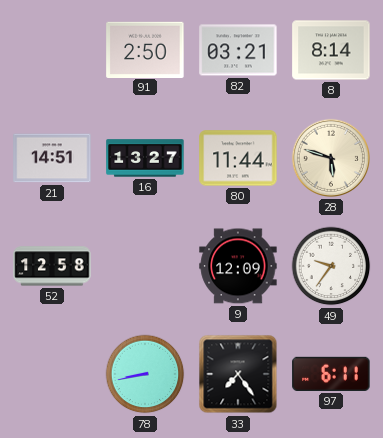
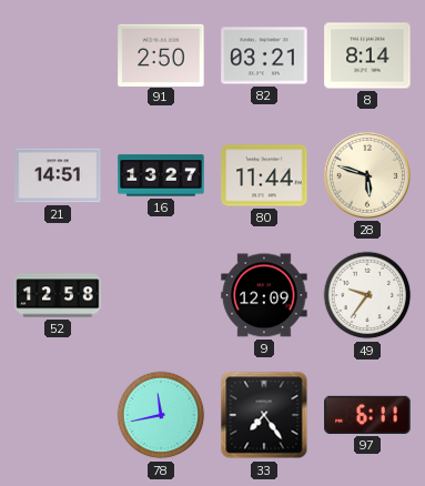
78: 8:43 -> 11:43
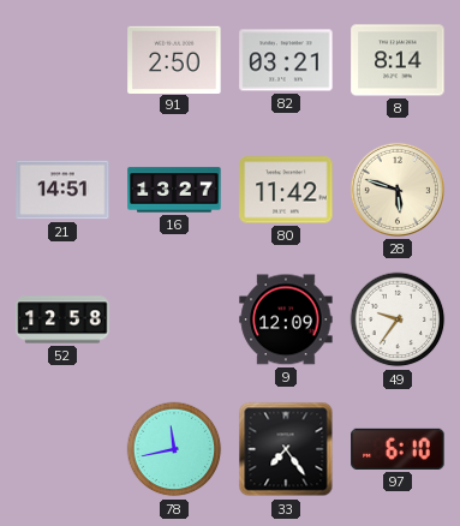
80: 11:44 -> 11:42
97: 6:11 -> 6:10
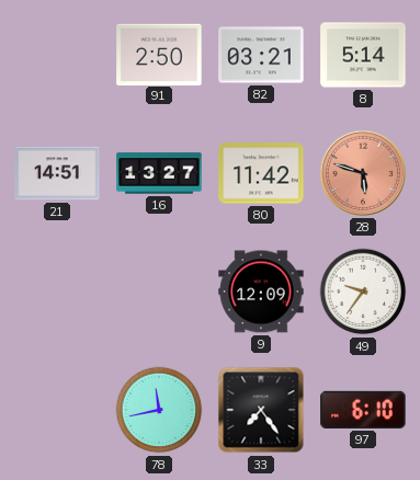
8: 8:14 -> 5:14
28 dial: cream -> salmon
52: 12:58 -> none
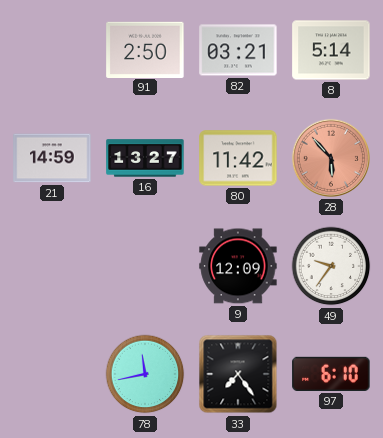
21: 14:51 -> 14:59
28: 5:48 -> 5:53
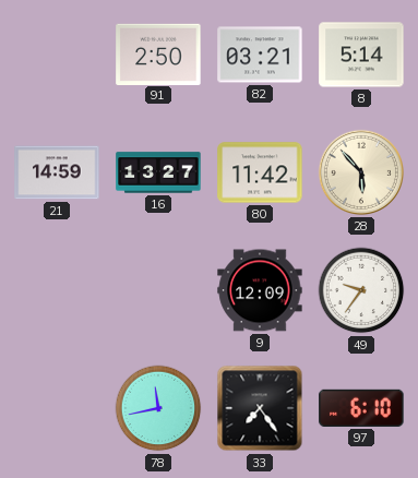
28 dial: salmon -> cream
